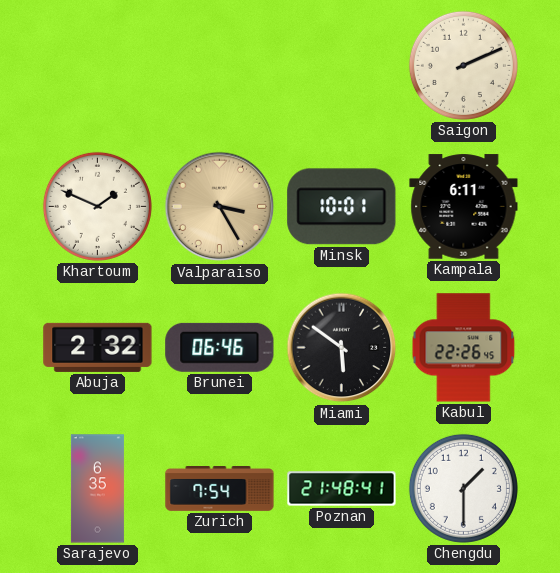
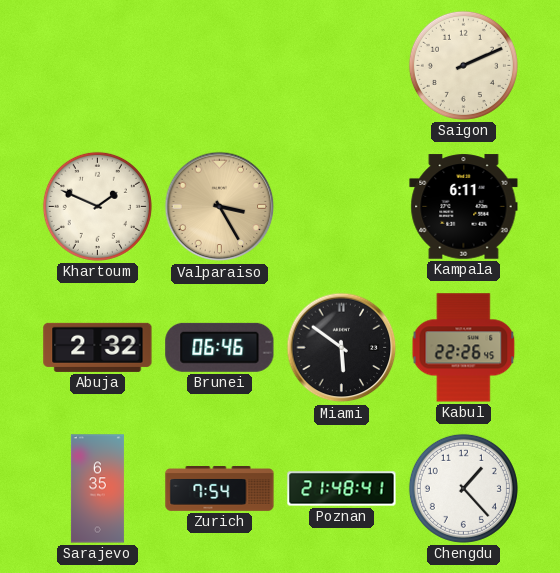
Minsk: 10:01 -> none
Chengdu: 1:30 -> 1:23
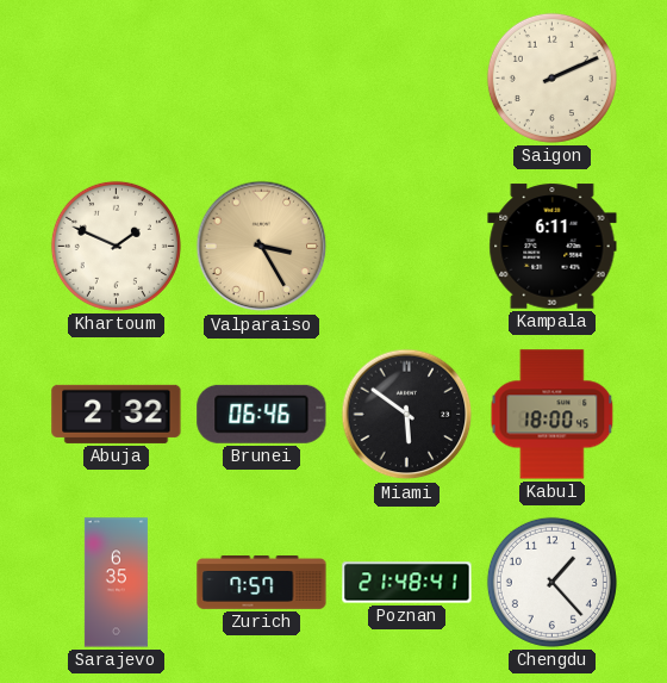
Kabul: 22:26 -> 18:00
Zurich: 7:54 -> 7:57
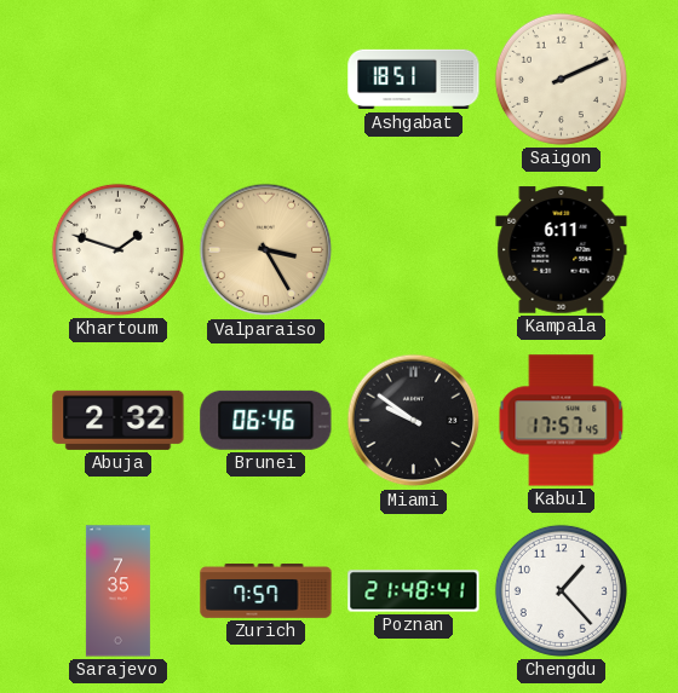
Ashgabat: none -> 18:51
Khartoum: 1:49 -> 1:48
Miami: 5:51 -> 9:51
Kabul: 18:00 -> 17:57
Sarajevo: 6:35 -> 7:35
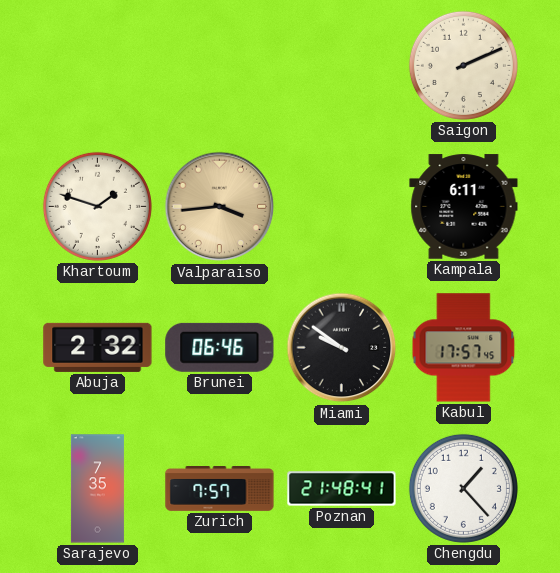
Ashgabat: 18:51 -> none
Valparaiso: 3:25 -> 3:44
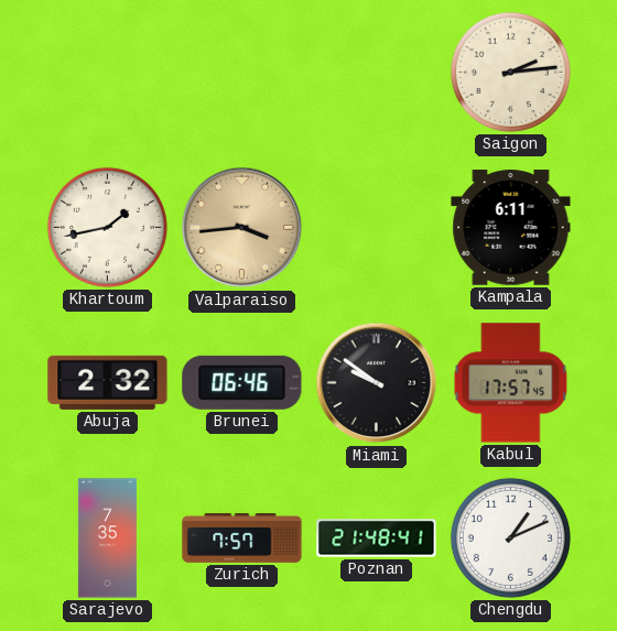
Saigon: 2:11 -> 2:14
Khartoum: 1:48 -> 1:43
Chengdu: 1:23 -> 1:11
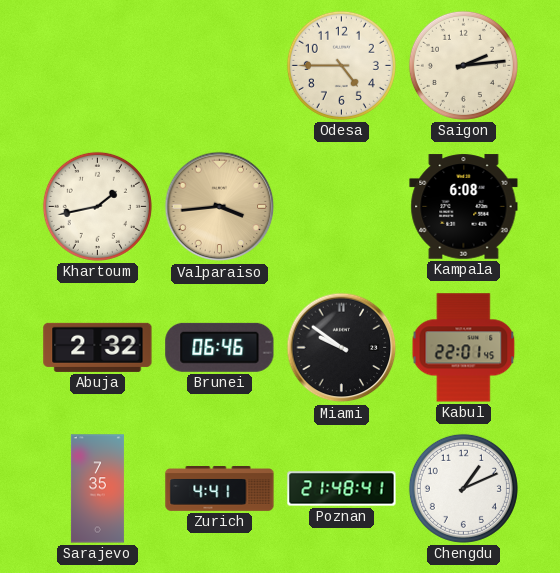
Odesa: none -> 4:45
Kampala: 6:11 -> 6:08
Kabul: 17:57 -> 22:01
Zurich: 7:57 -> 4:41
